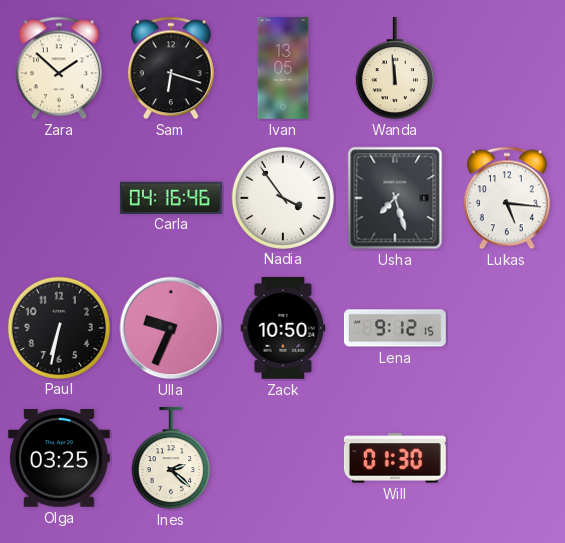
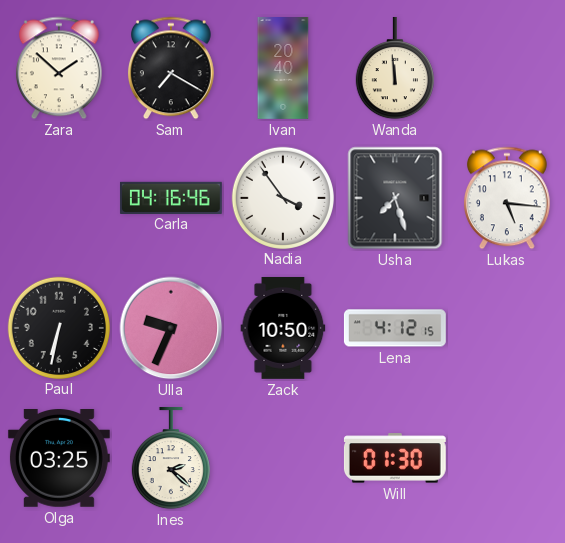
Sam: 6:18 -> 7:20
Ivan: 13:05 -> 20:40
Lena: 9:12 -> 4:12
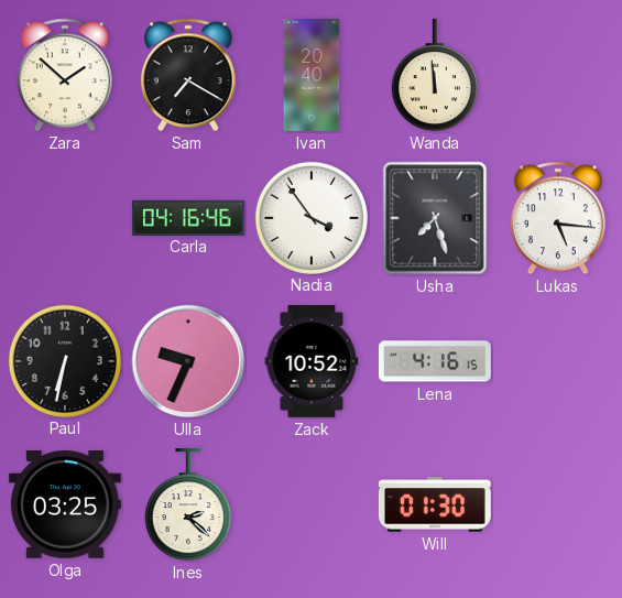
Zack: 10:50 -> 10:52
Lena: 4:12 -> 4:16
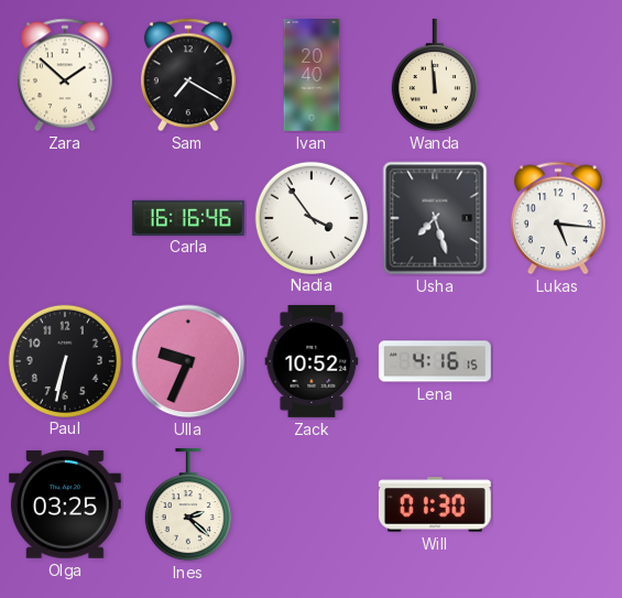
Carla: 04:16 -> 16:16
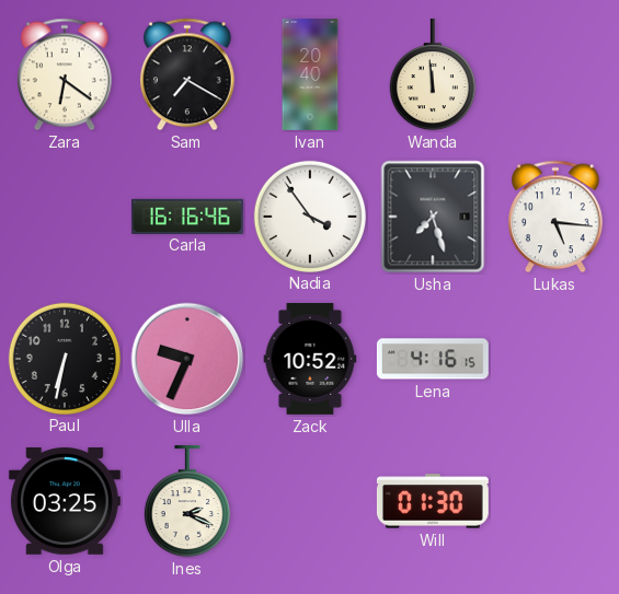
Zara: 1:52 -> 6:21
Ines: 2:22 -> 2:19
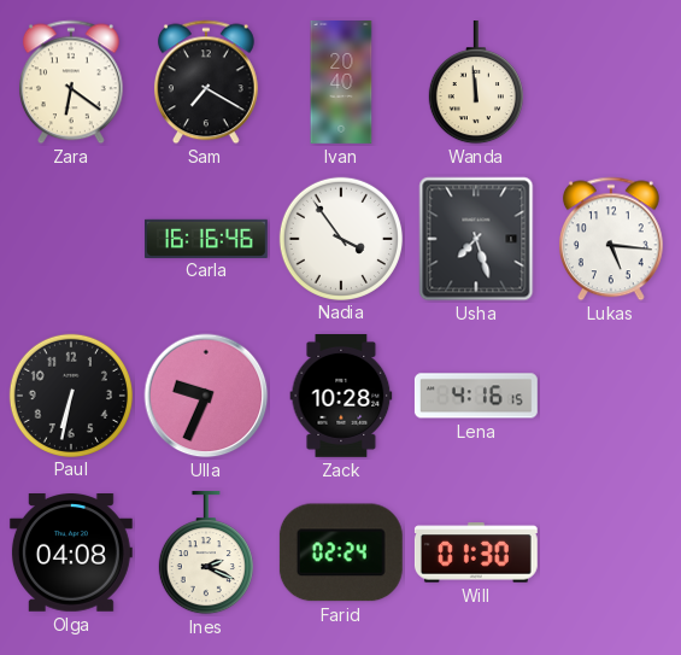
Zack: 10:52 -> 10:28
Olga: 03:25 -> 04:08
Farid: none -> 02:24
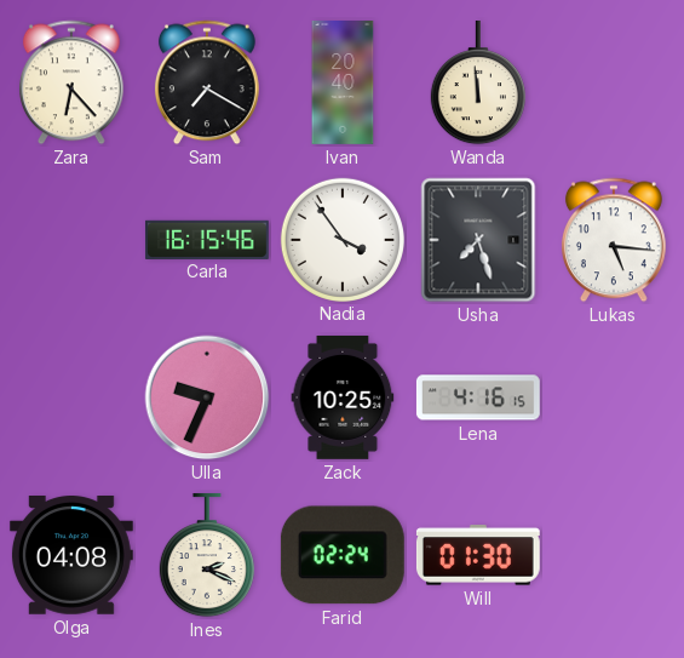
Zara: 6:21 -> 6:23
Carla: 16:16 -> 16:15
Paul: 6:32 -> none
Zack: 10:28 -> 10:25
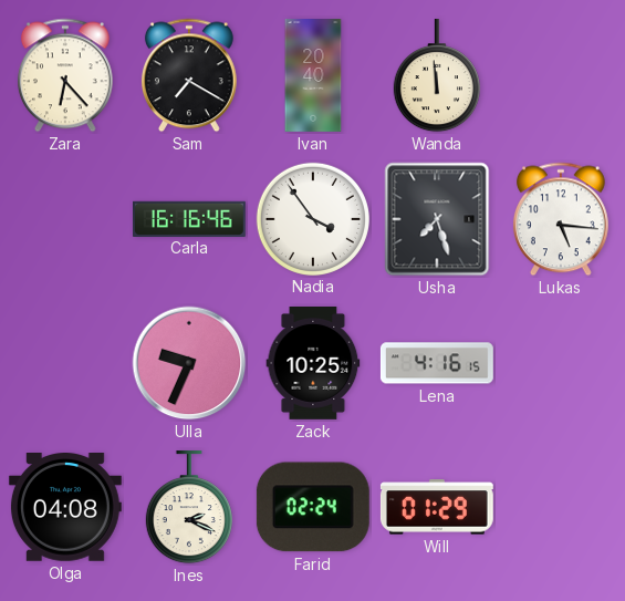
Carla: 16:15 -> 16:16
Will: 01:30 -> 01:29
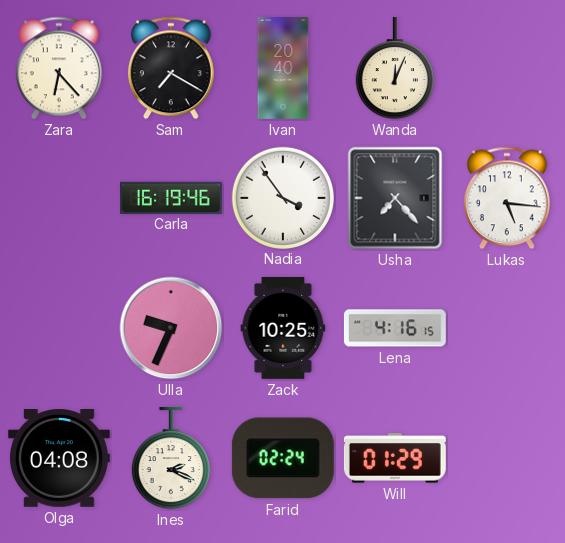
Wanda: 11:59 -> 12:04
Carla: 16:16 -> 16:19
Usha: 7:27 -> 7:23
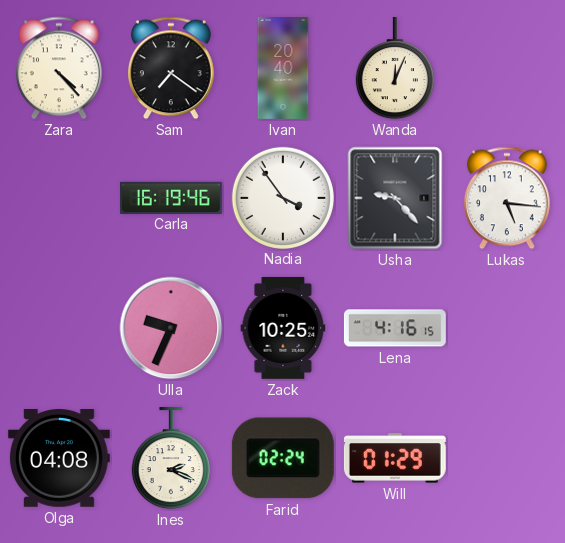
Zara: 6:23 -> 4:23
Sam: 7:20 -> 7:21
Usha: 7:23 -> 9:23
